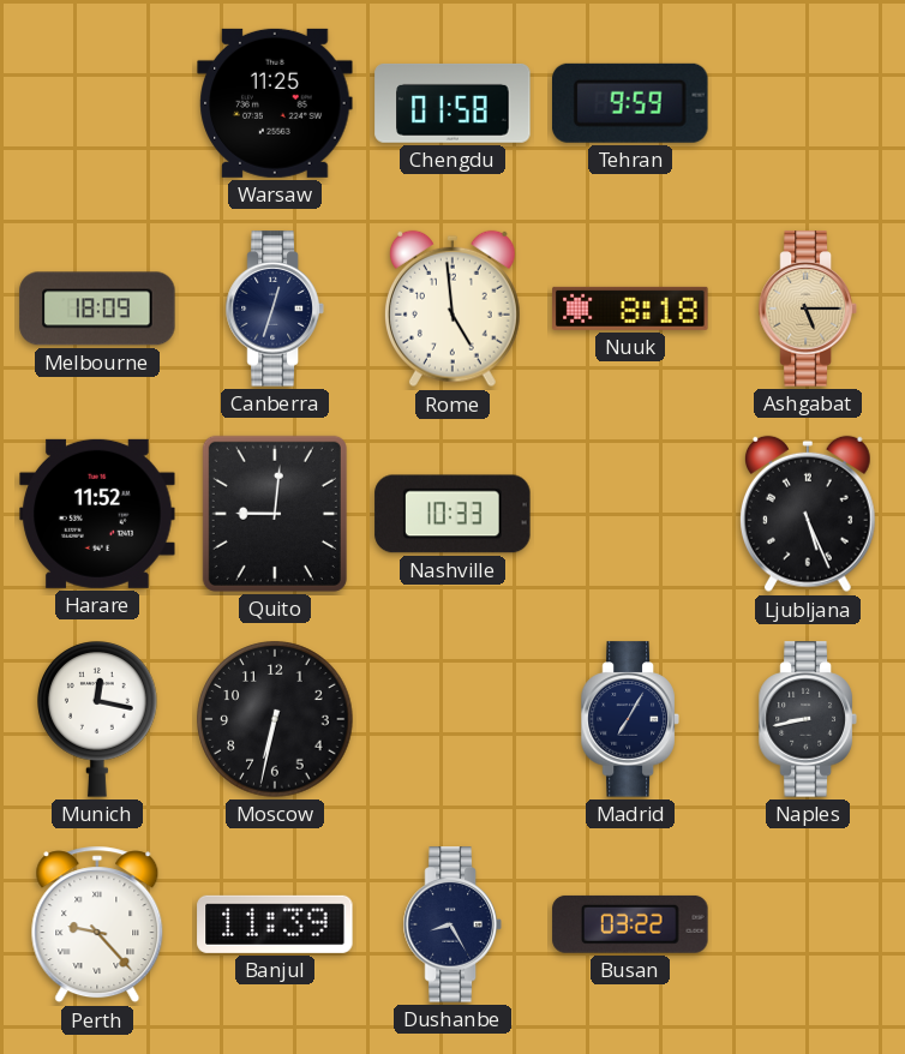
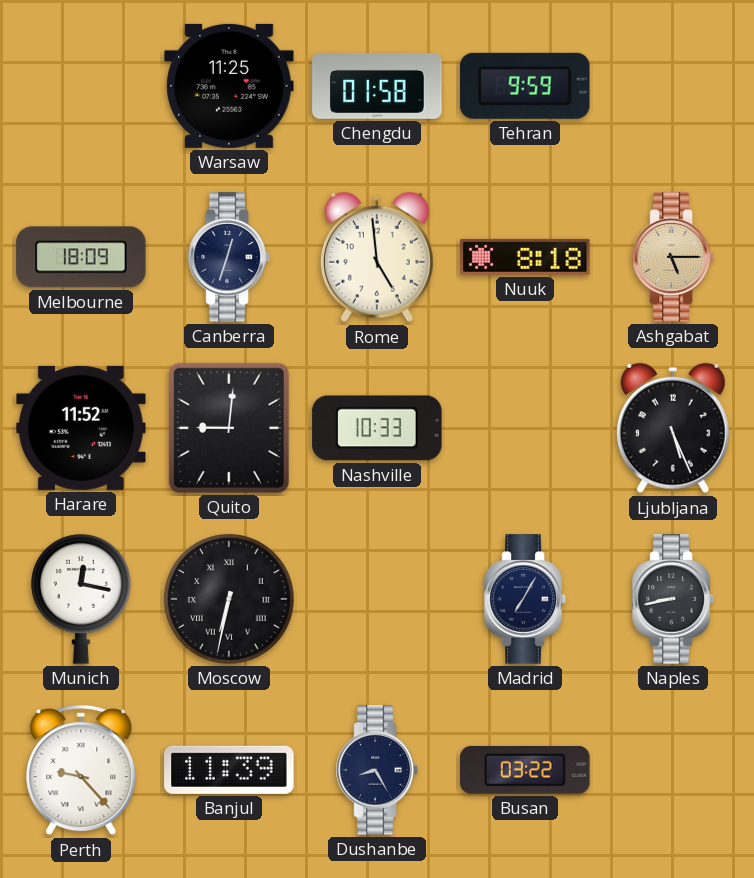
Moscow numerals: Arabic -> Roman
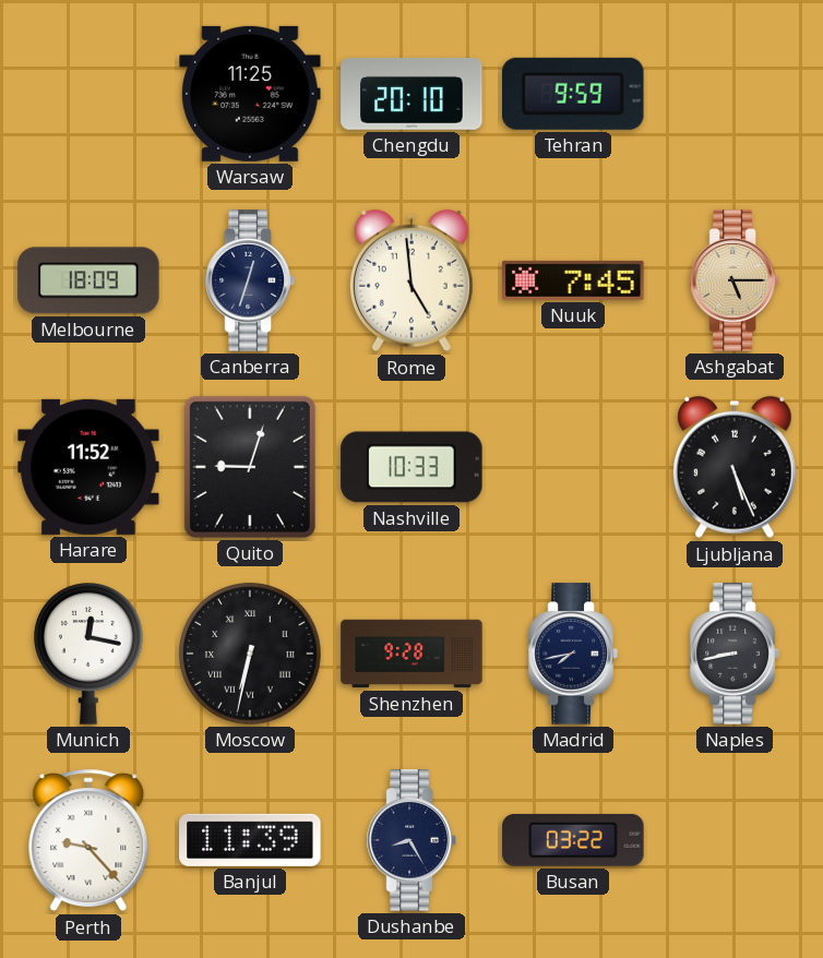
Chengdu: 01:58 -> 20:10
Nuuk: 8:18 -> 7:45
Quito: 9:01 -> 9:03
Shenzhen: none -> 9:28
Madrid: 7:05 -> 7:43
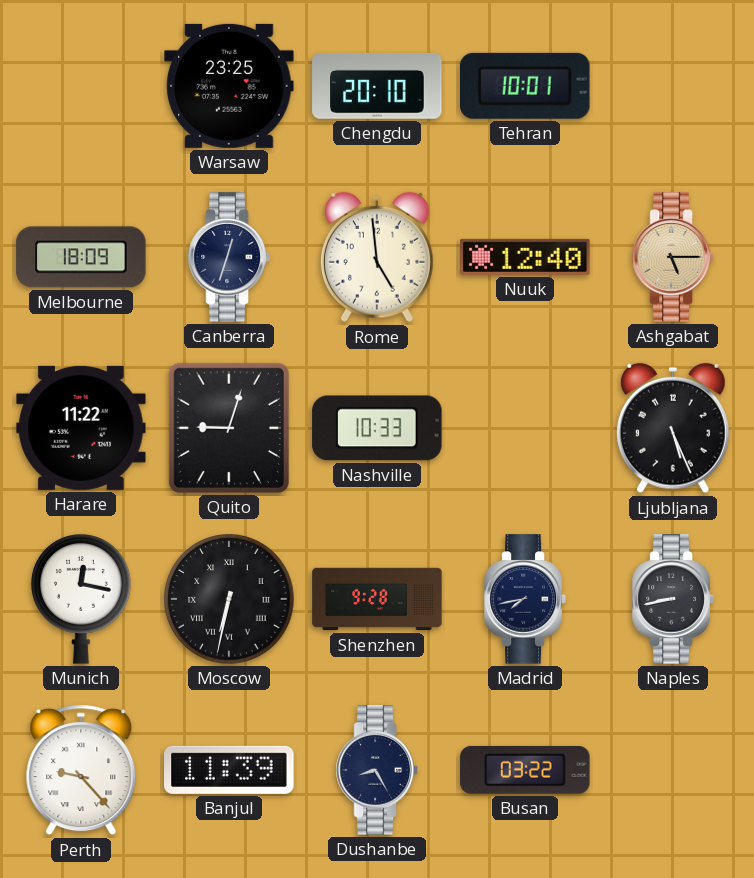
Warsaw: 11:25 -> 23:25
Tehran: 9:59 -> 10:01
Nuuk: 7:45 -> 12:40
Harare: 11:52 -> 11:22
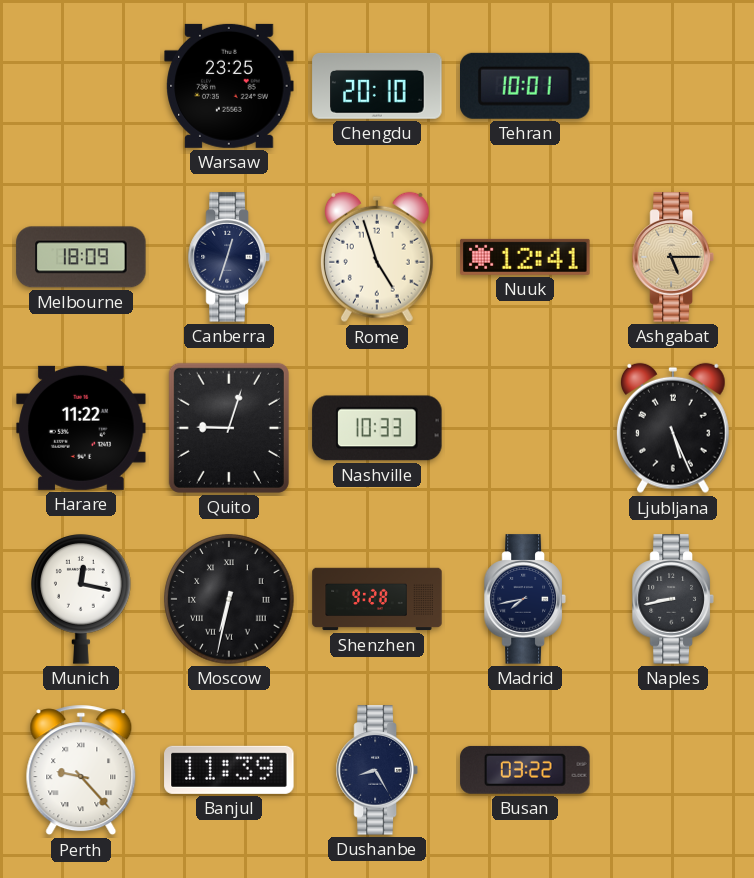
Rome: 4:59 -> 4:57
Nuuk: 12:40 -> 12:41
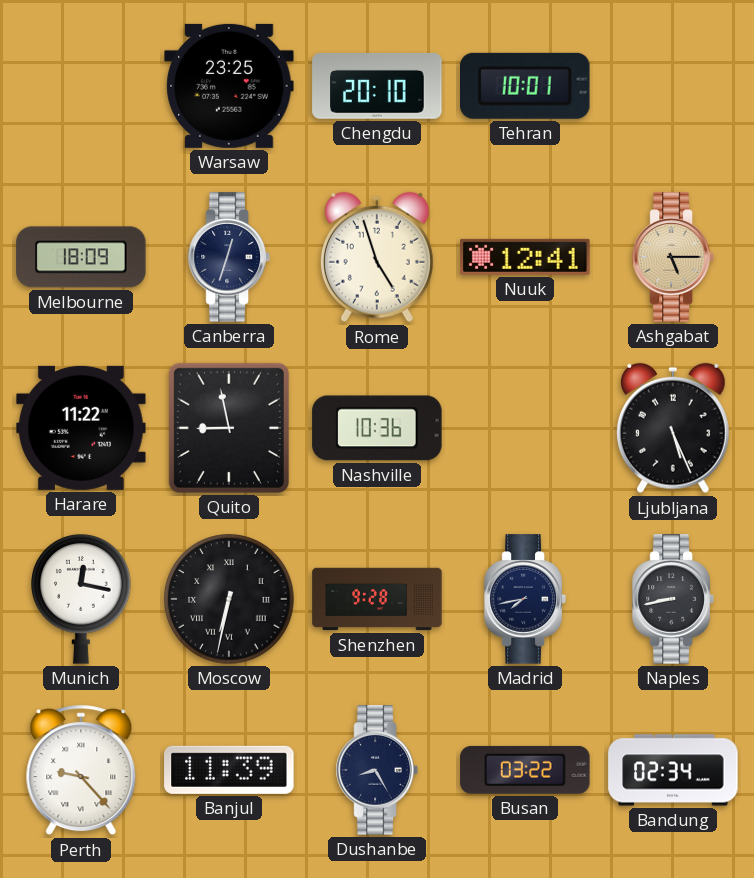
Quito: 9:03 -> 8:58
Nashville: 10:33 -> 10:36
Bandung: none -> 02:34
